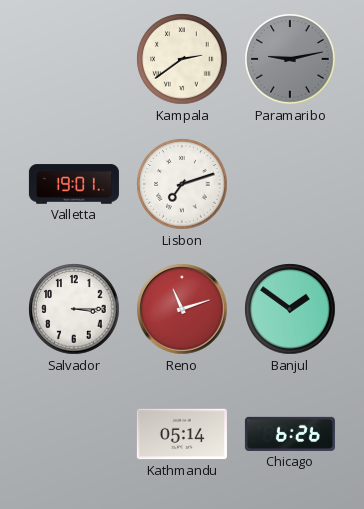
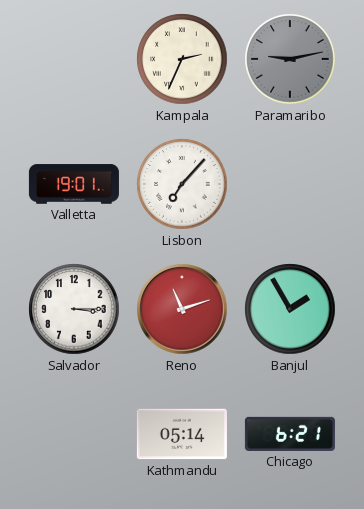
Kampala: 2:39 -> 2:34
Lisbon: 7:12 -> 7:07
Banjul: 1:51 -> 1:55
Chicago: 6:26 -> 6:21
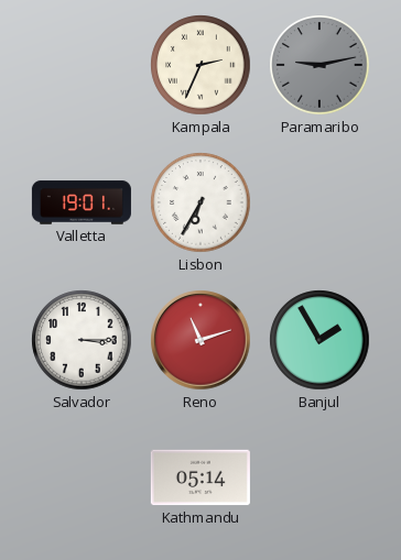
Lisbon: 7:07 -> 6:35
Chicago: 6:21 -> none
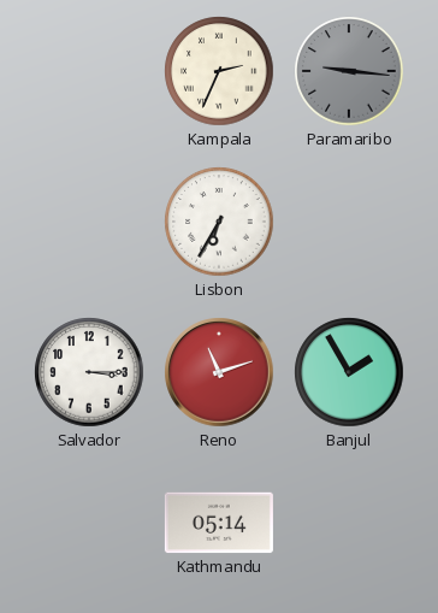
Paramaribo: 9:13 -> 9:16
Valletta: 19:01 -> none
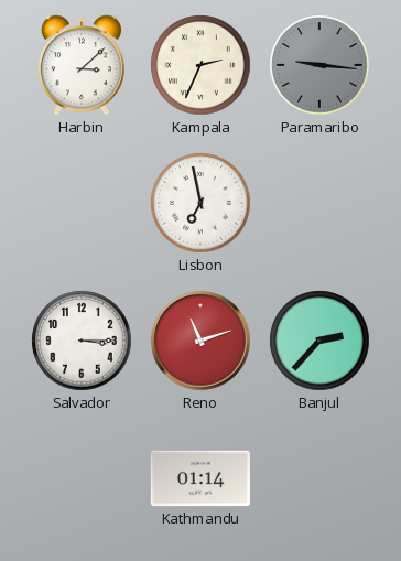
Harbin: none -> 3:08
Lisbon: 6:35 -> 6:58
Banjul: 1:55 -> 2:37
Kathmandu: 05:14 -> 01:14
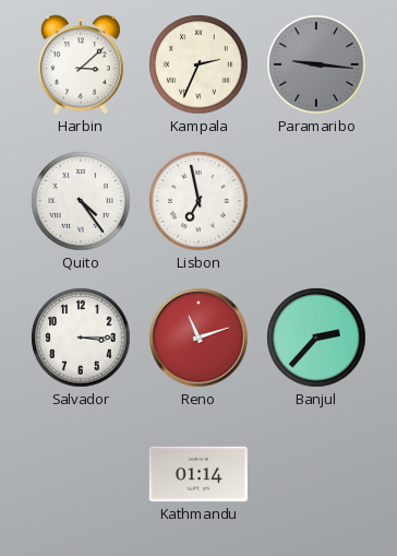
Quito: none -> 4:24
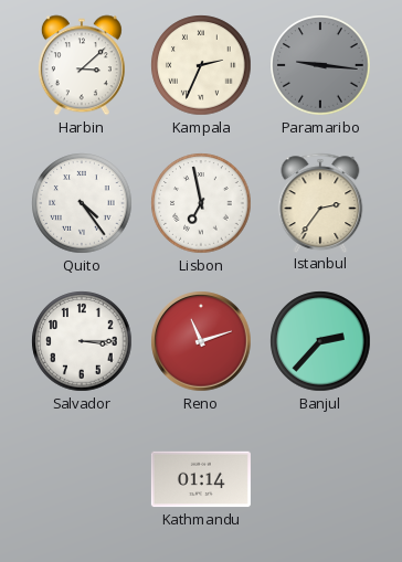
Istanbul: none -> 2:36
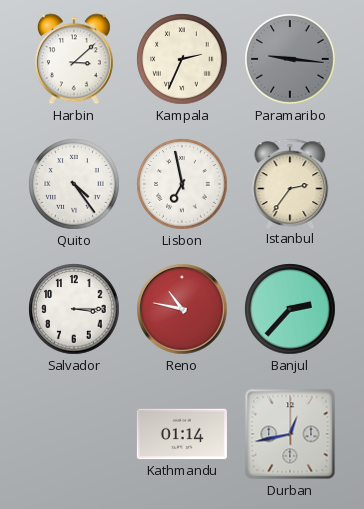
Reno: 11:12 -> 10:47
Durban: none -> 12:43
